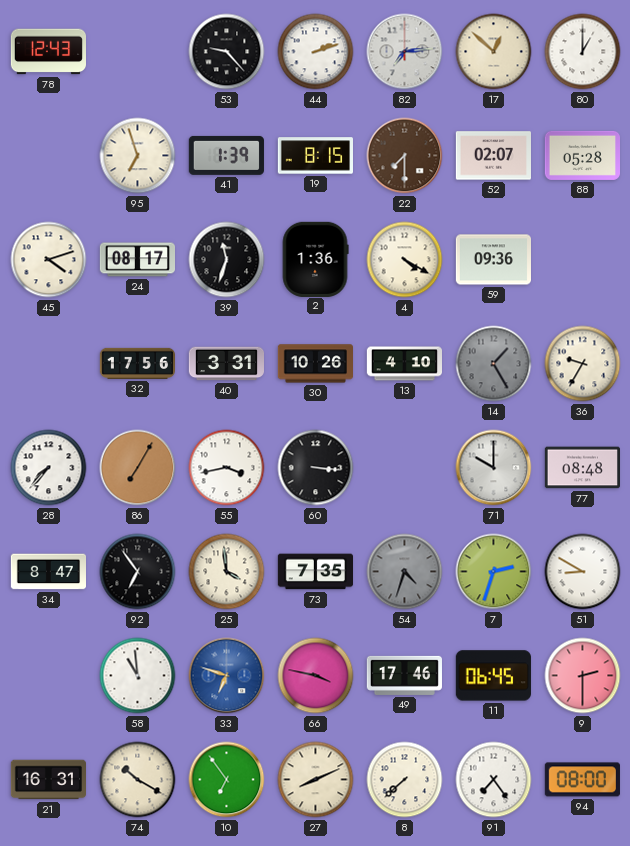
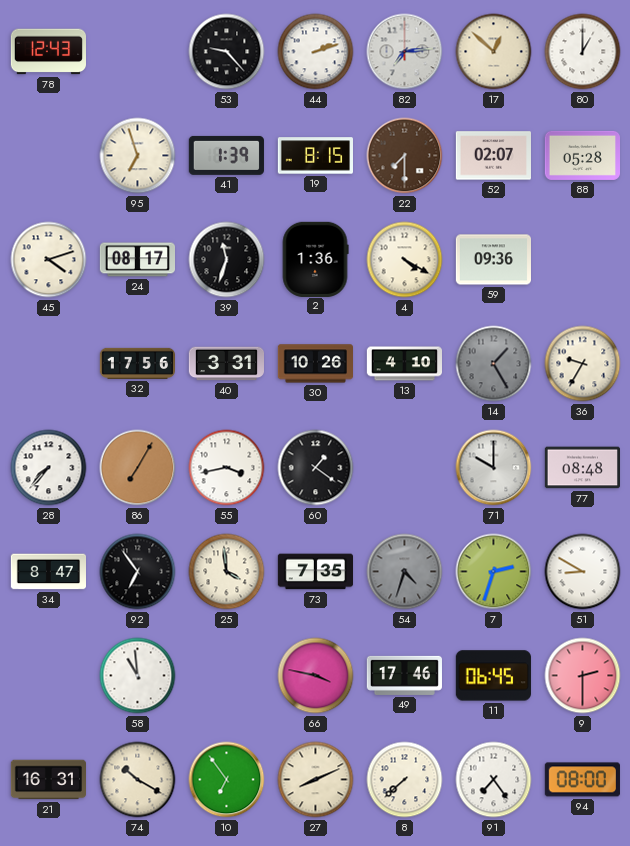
60: 3:16 -> 1:21
33: 6:48 -> none
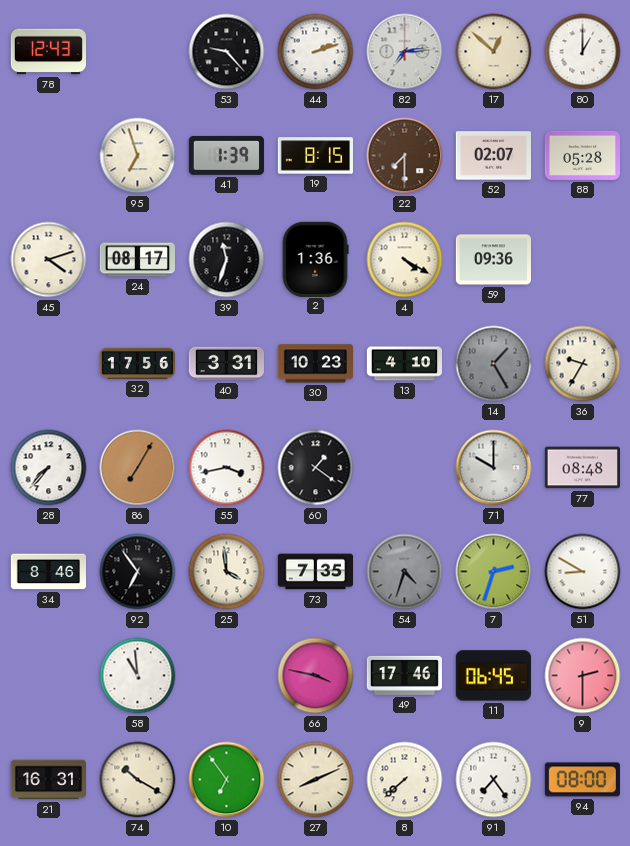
30: 10:26 -> 10:23
34: 8:47 -> 8:46
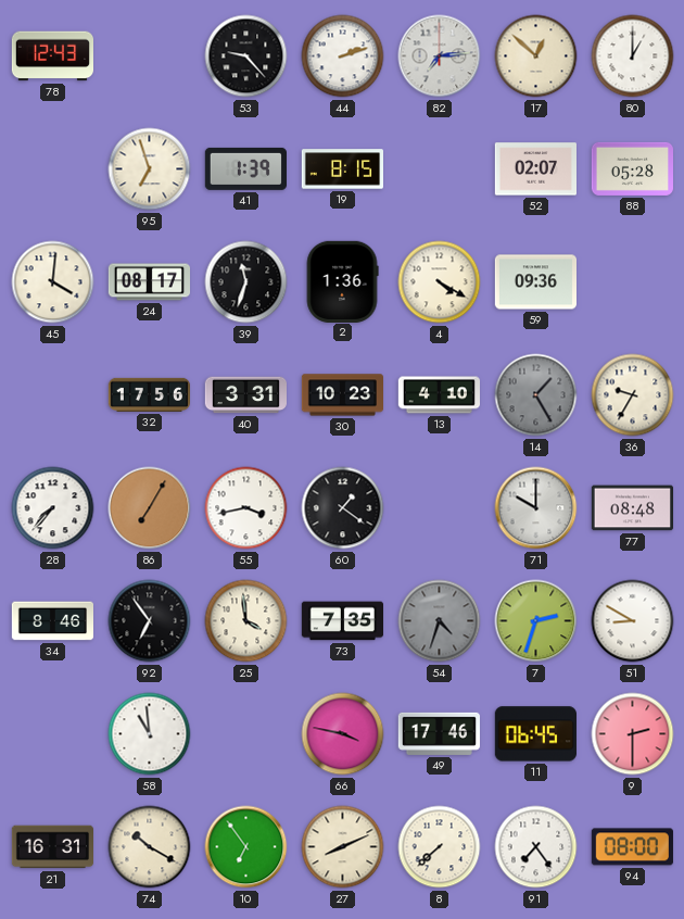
22: 7:30 -> none
45: 4:12 -> 4:01
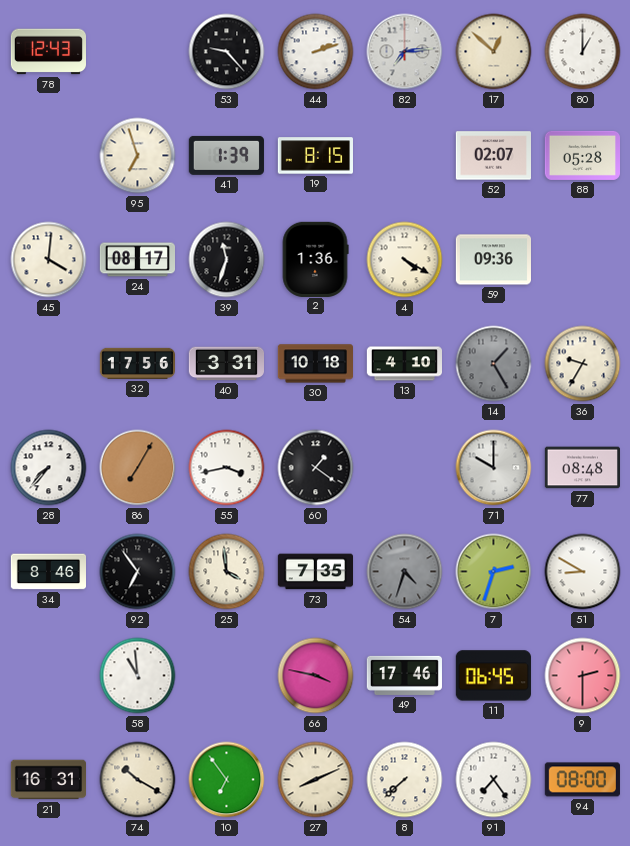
30: 10:23 -> 10:18
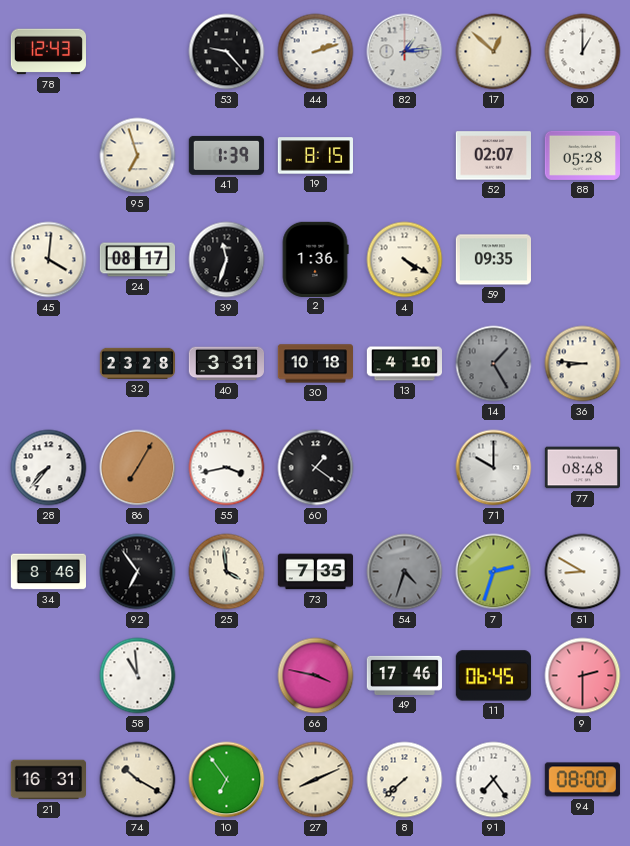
82: 7:14 -> 1:14
59: 09:36 -> 09:35
32: 17:56 -> 23:28
36: 9:35 -> 8:46
